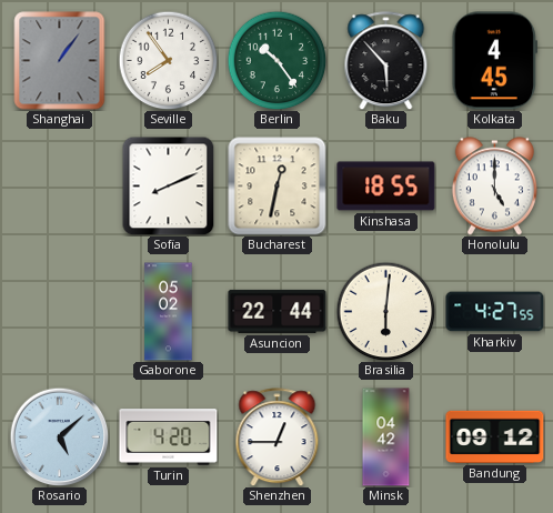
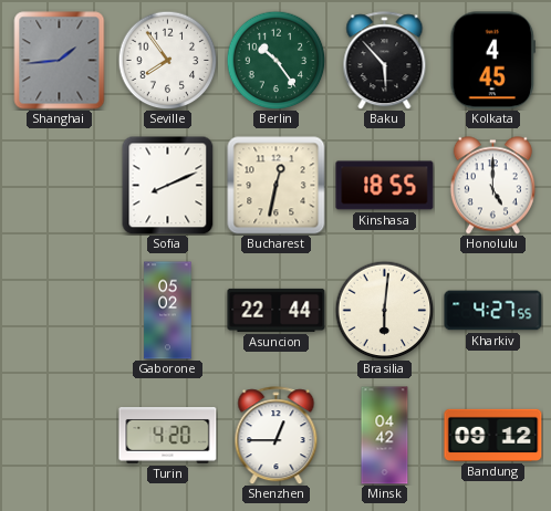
Shanghai: 1:06 -> 1:44
Rosario: 5:08 -> none
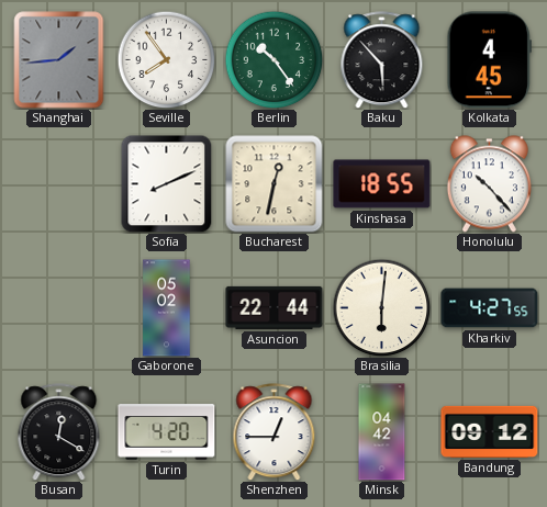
Honolulu: 5:00 -> 10:23
Busan: none -> 12:20
